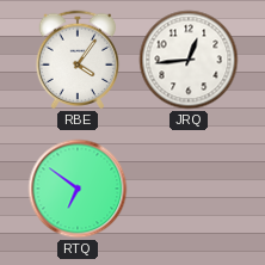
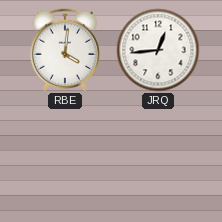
RBE: 4:06 -> 4:01
RTQ: 6:51 -> none
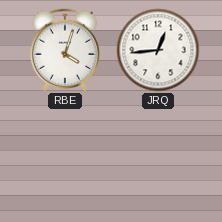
RBE: 4:01 -> 4:03
